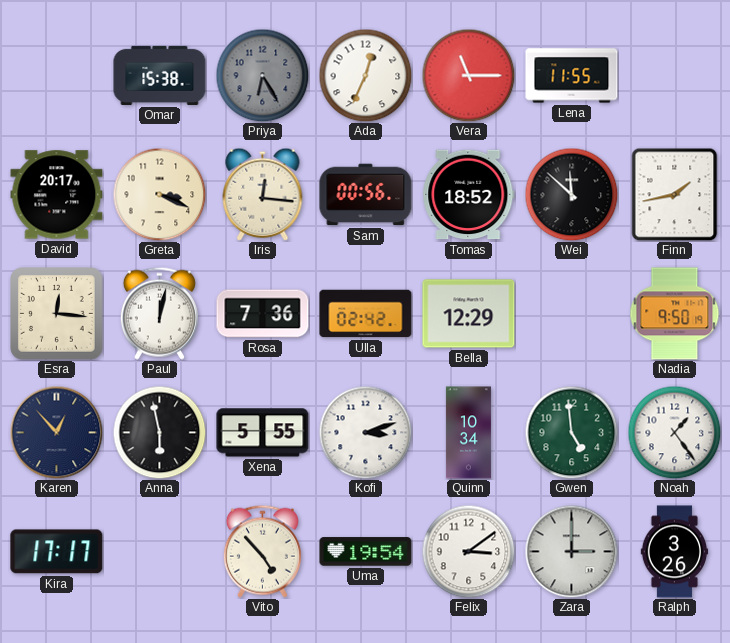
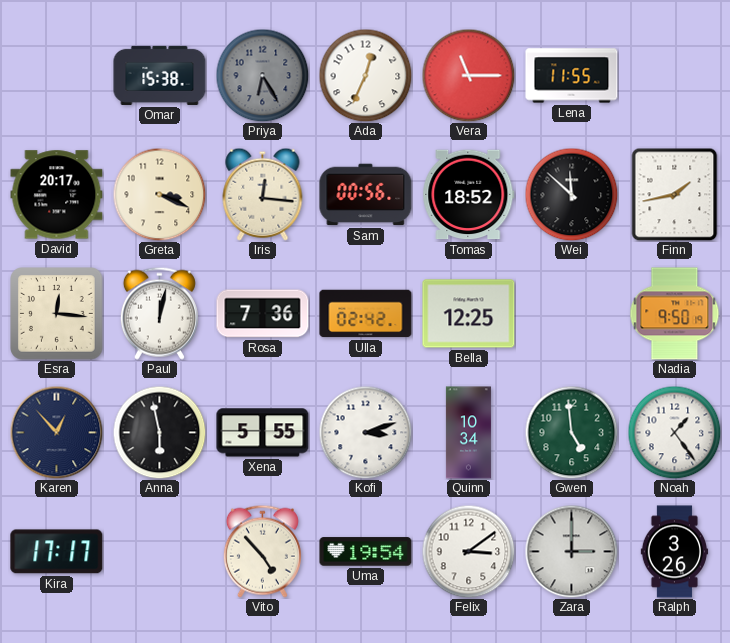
Bella: 12:29 -> 12:25
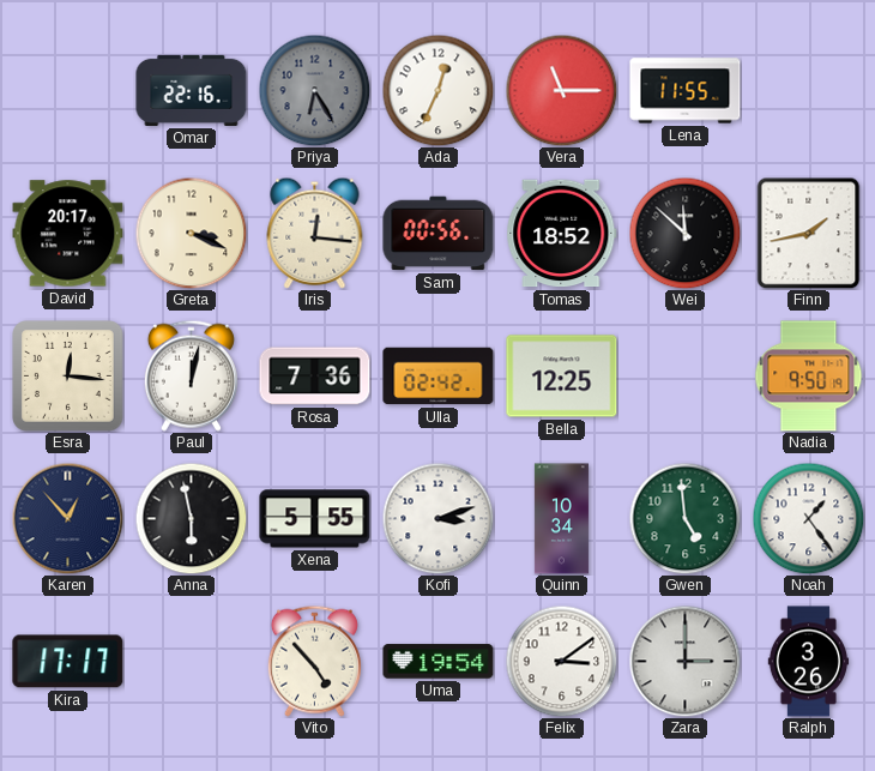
Omar: 15:38 -> 22:16
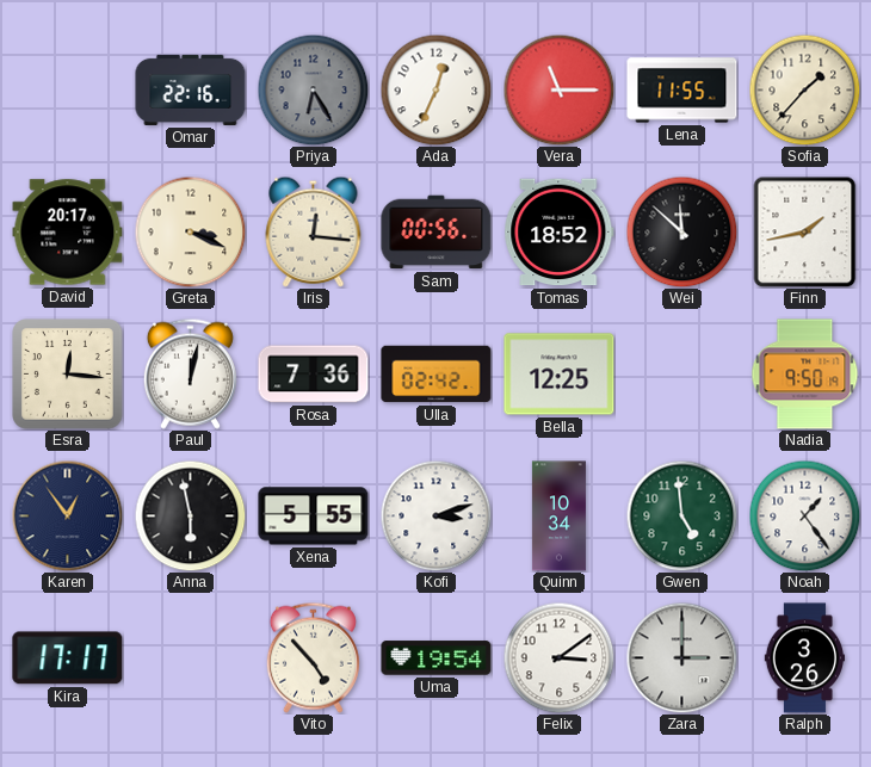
Sofia: none -> 1:37
Karen: 12:53 -> 12:54
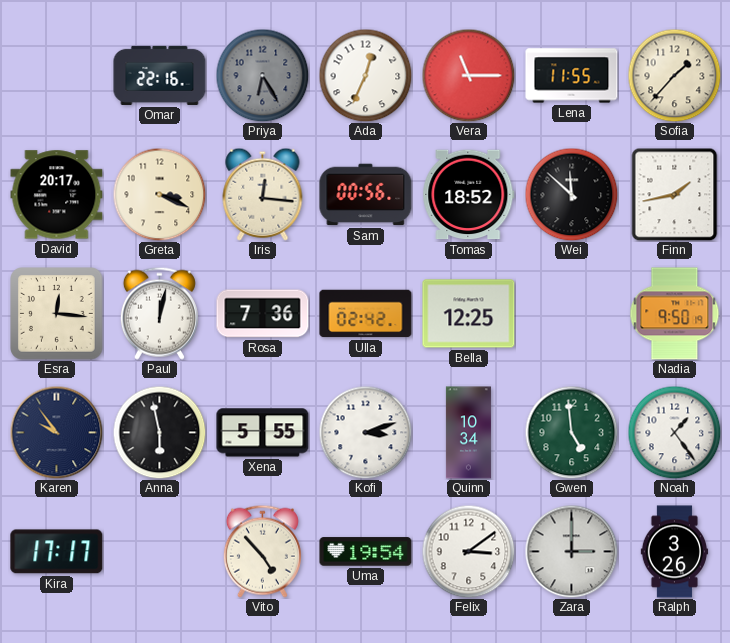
Karen: 12:54 -> 9:54
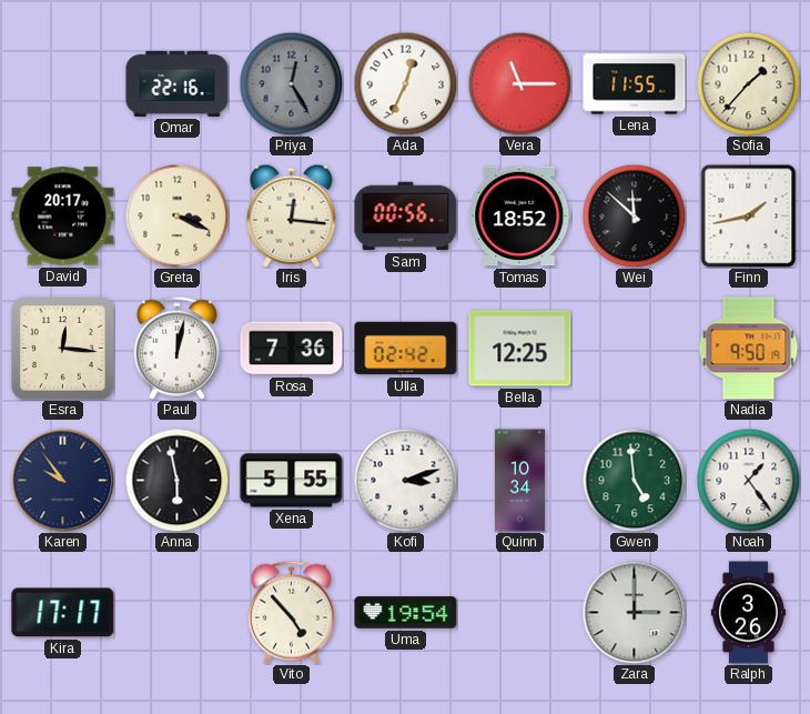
Priya: 6:25 -> 12:25
Felix: 3:09 -> none
